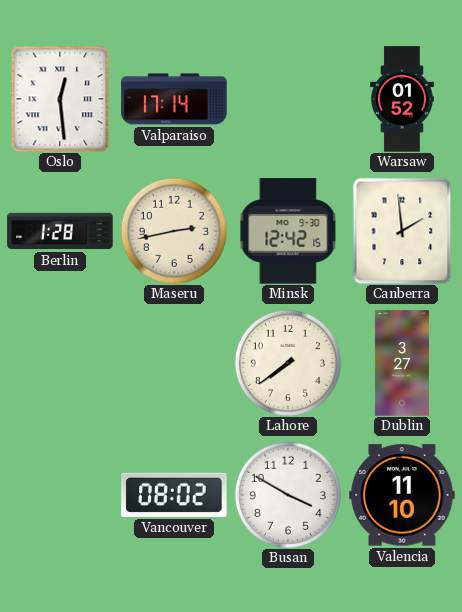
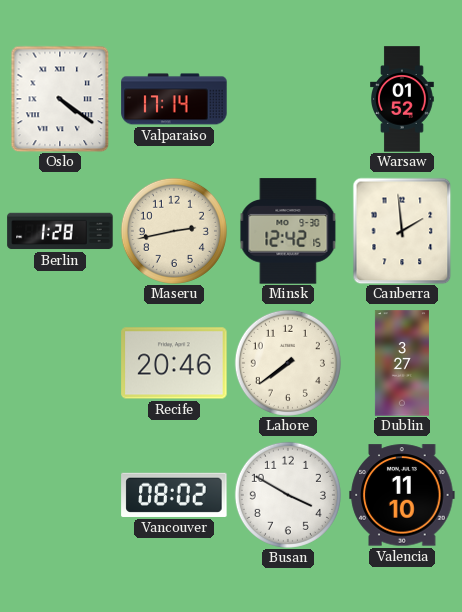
Oslo: 12:29 -> 4:21
Recife: none -> 20:46
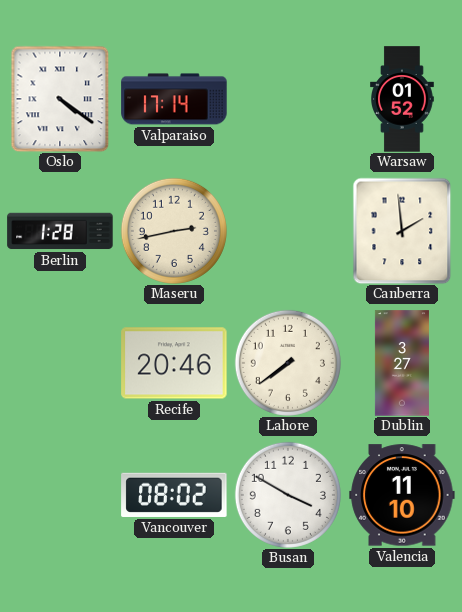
Minsk: 12:42 -> none
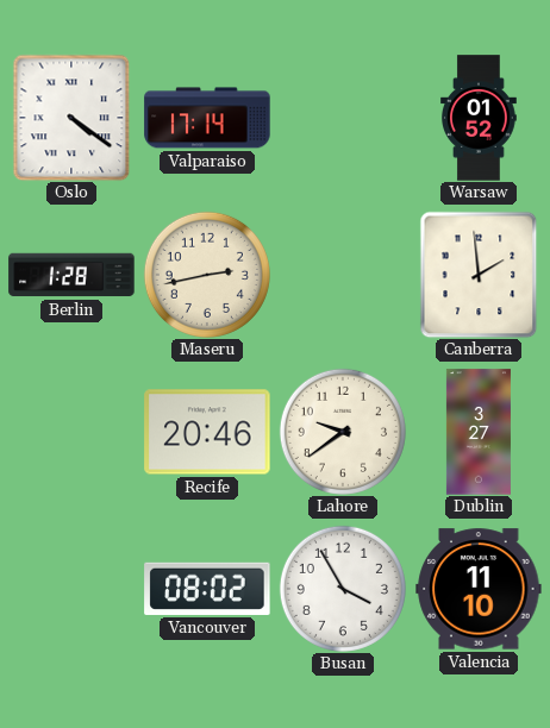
Lahore: 7:39 -> 9:39
Busan: 3:50 -> 3:55
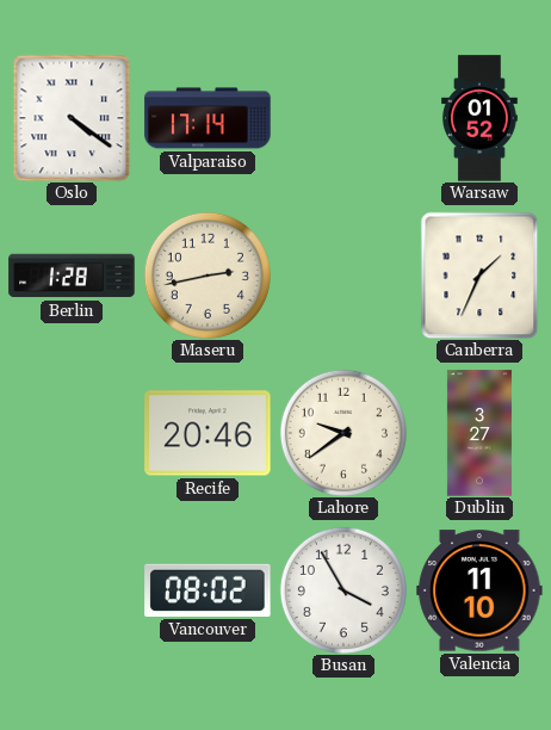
Canberra: 1:59 -> 1:34
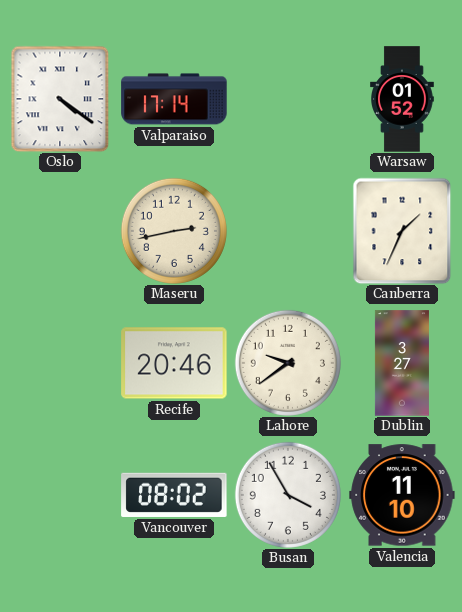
Berlin: 1:28 -> none
